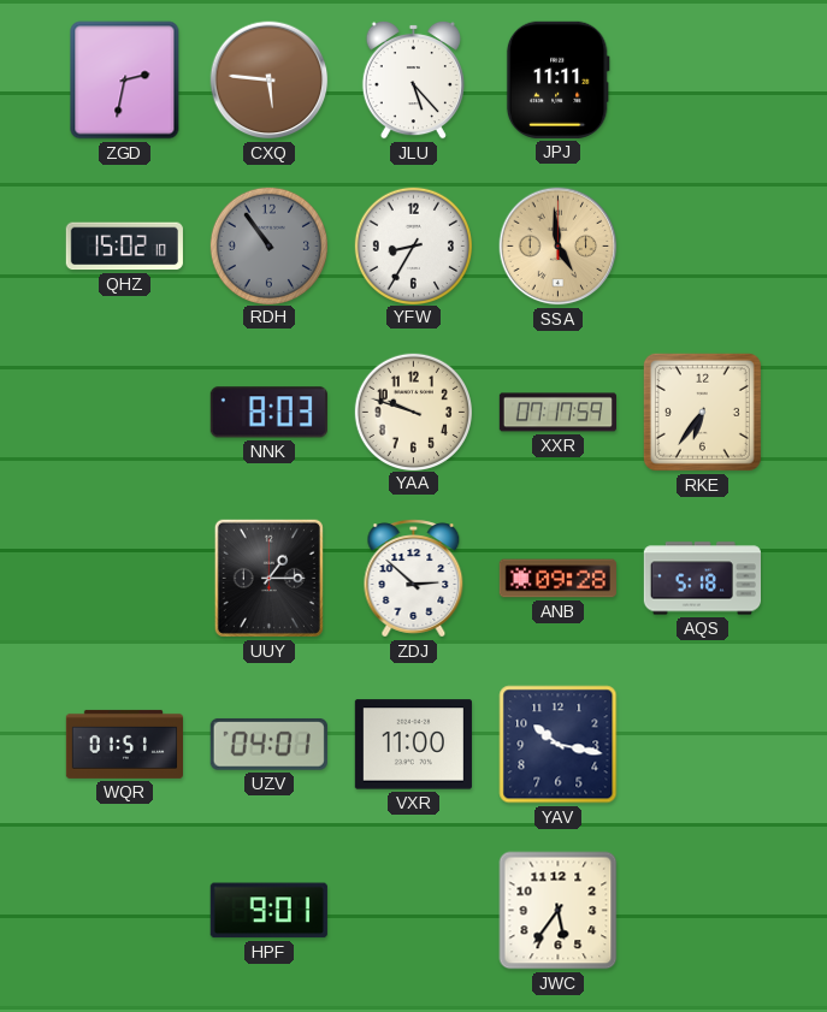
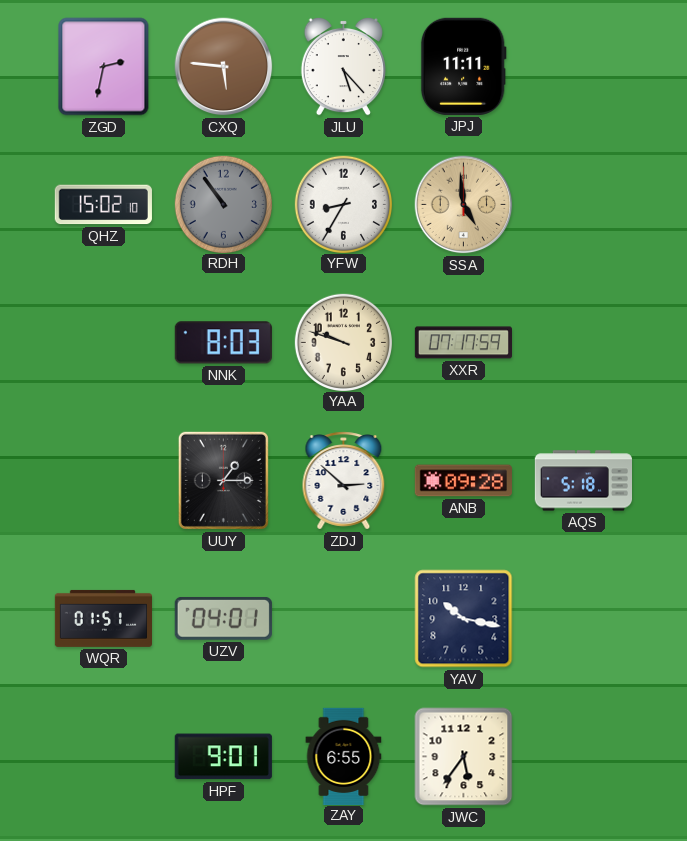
RKE: 6:36 -> none
VXR: 11:00 -> none
ZAY: none -> 6:55
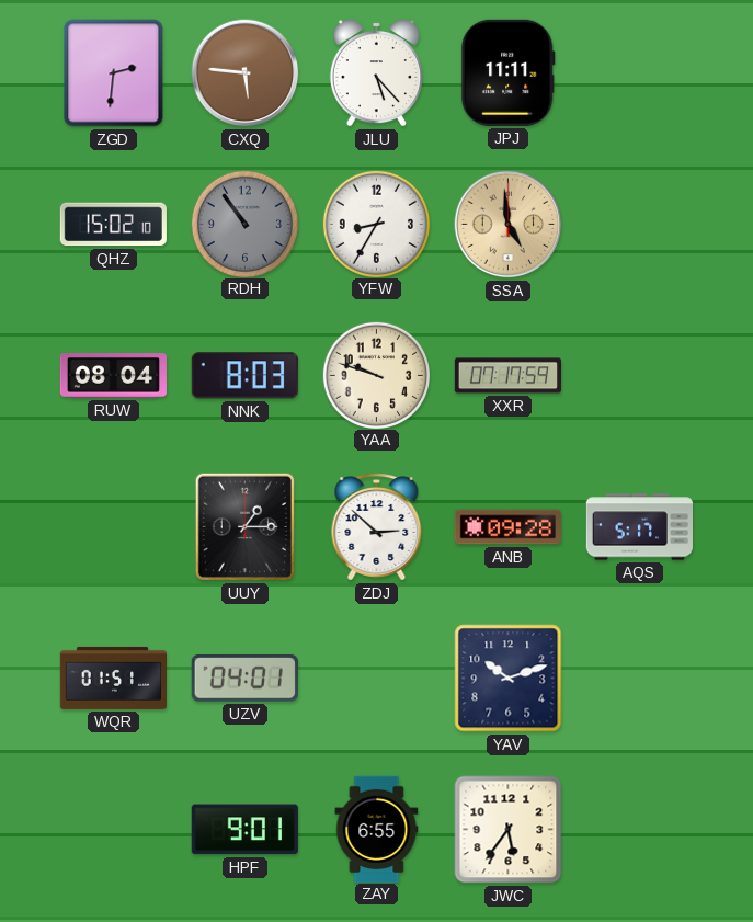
ZGD: 2:32 -> 2:31
RUW: none -> 08:04
AQS: 5:18 -> 5:17
YAV: 10:17 -> 10:12
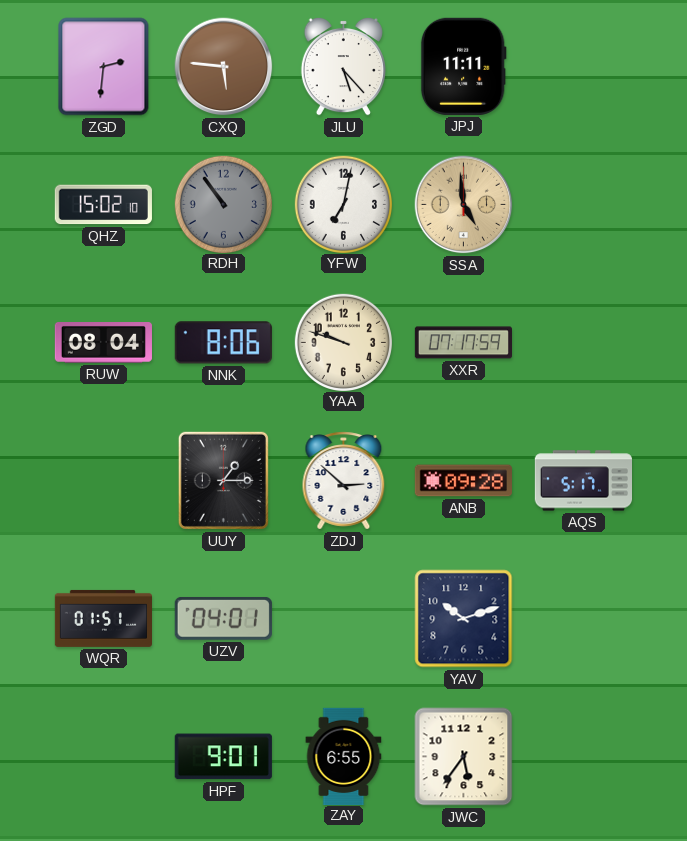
YFW: 8:35 -> 7:02
NNK: 8:03 -> 8:06
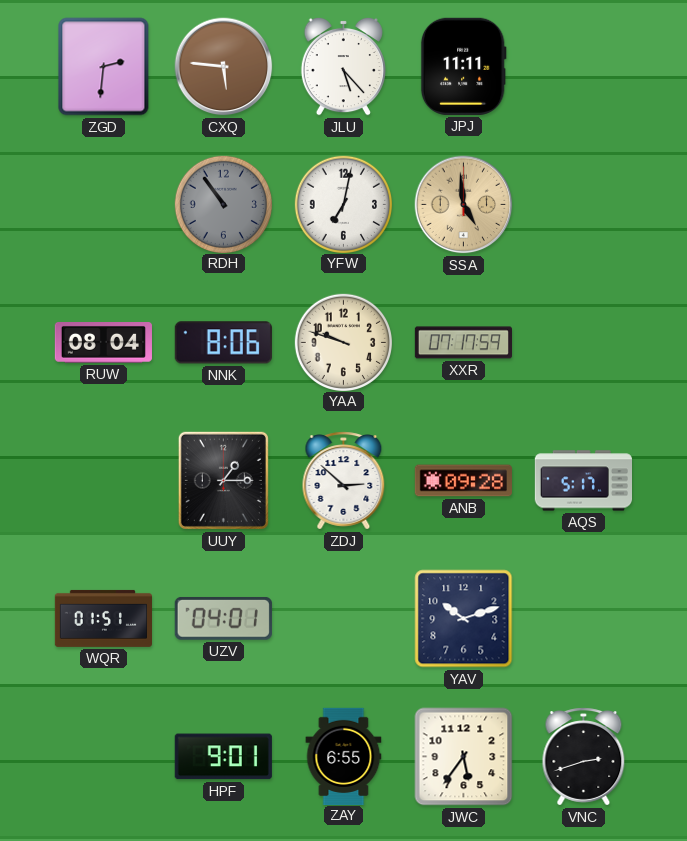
QHZ: 15:02 -> none
VNC: none -> 2:42
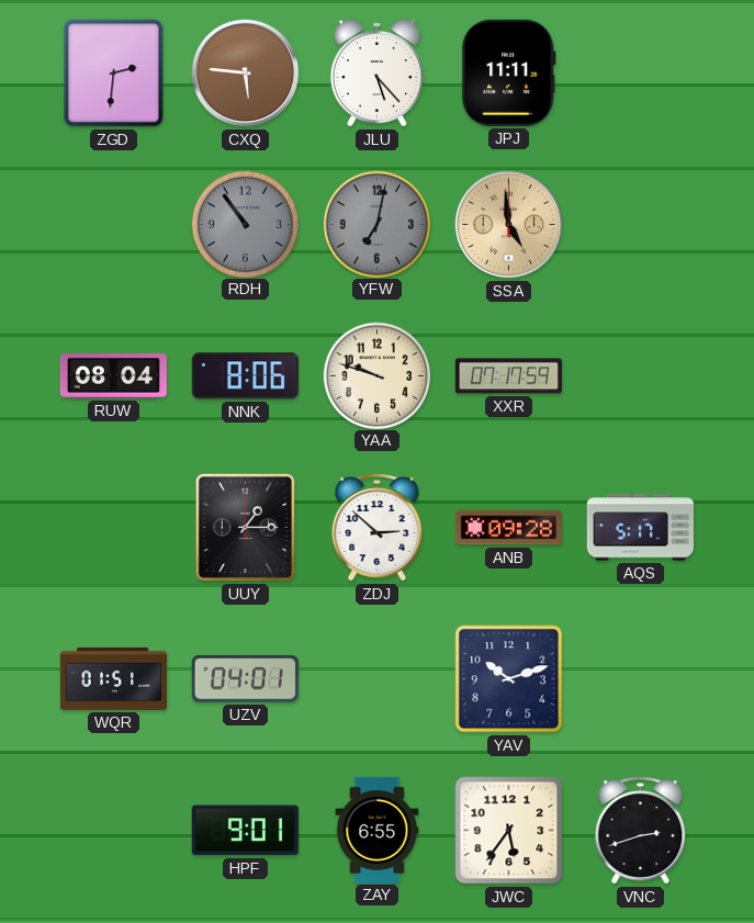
YFW dial: white -> grey
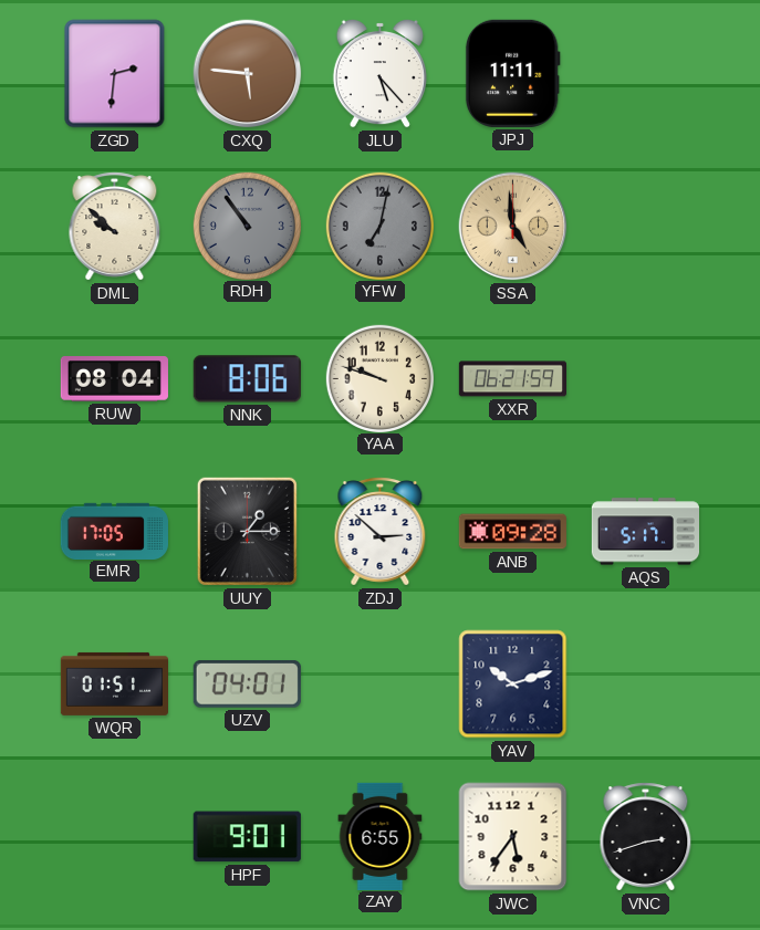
DML: none -> 9:52
XXR: 07:17 -> 06:21
EMR: none -> 17:05
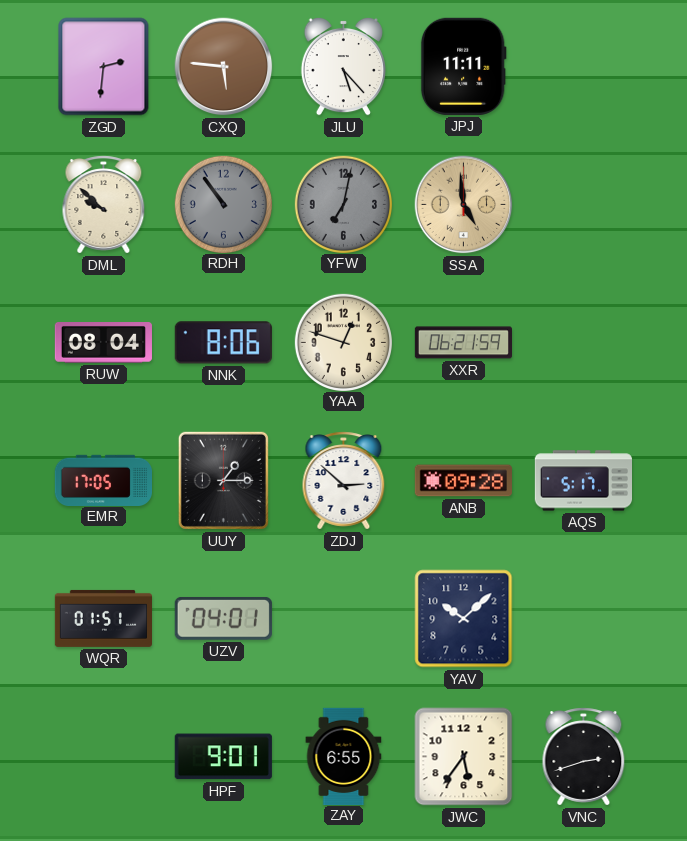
YAA: 9:48 -> 12:48
YAV: 10:12 -> 10:08
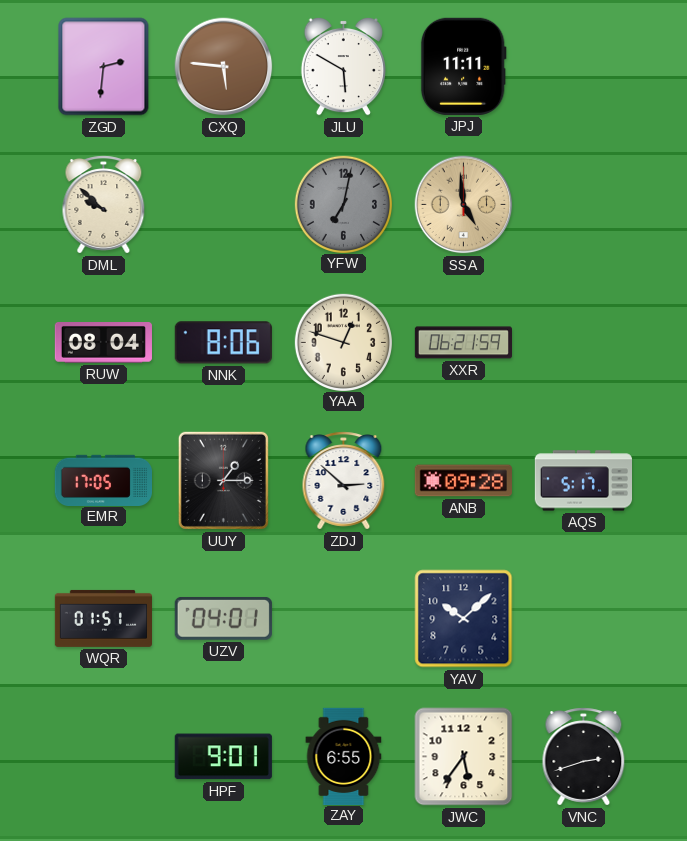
JLU: 5:23 -> 5:50
RDH: 10:54 -> none
